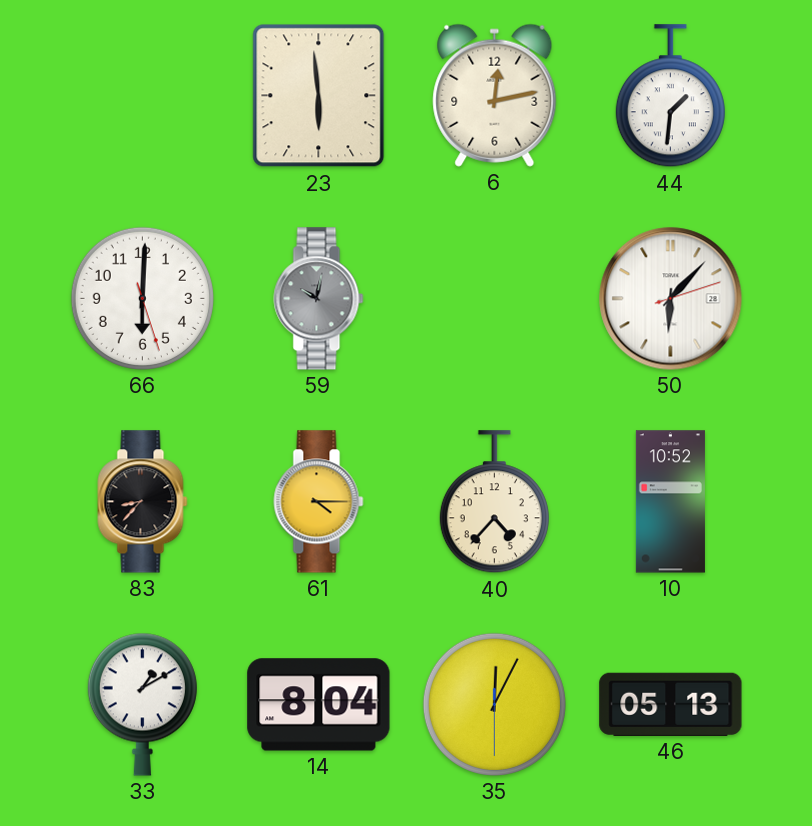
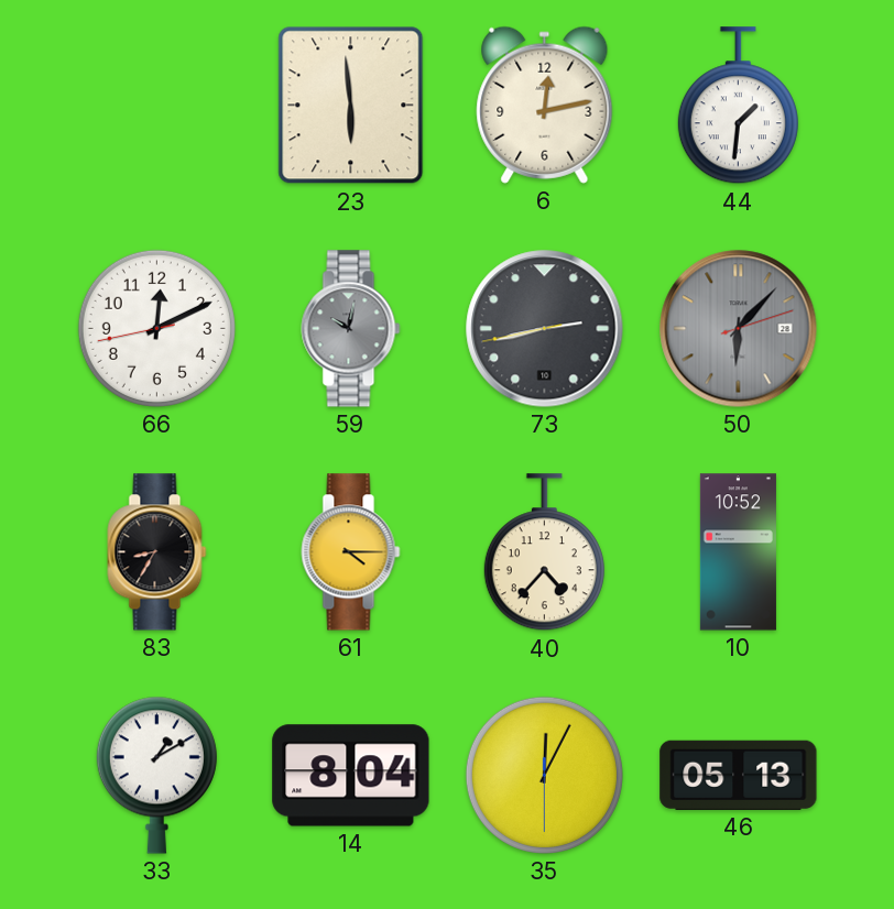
66: 6:00 -> 12:10
73: none -> 2:42
50 dial: white -> grey
83: 8:37 -> 8:35
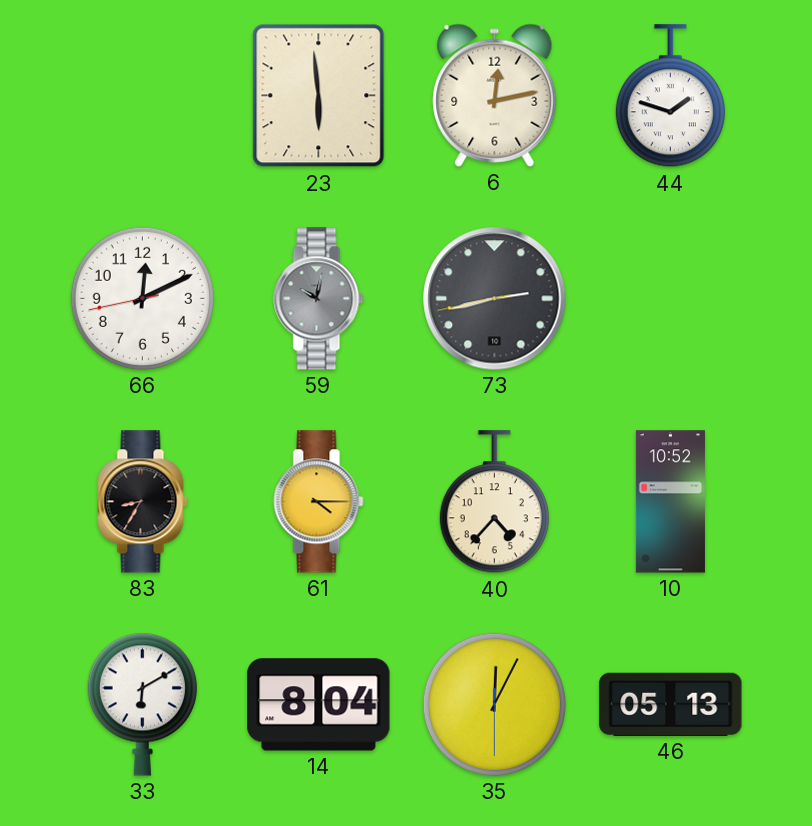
44: 1:31 -> 1:48
50: 6:07 -> none
33: 1:10 -> 6:10
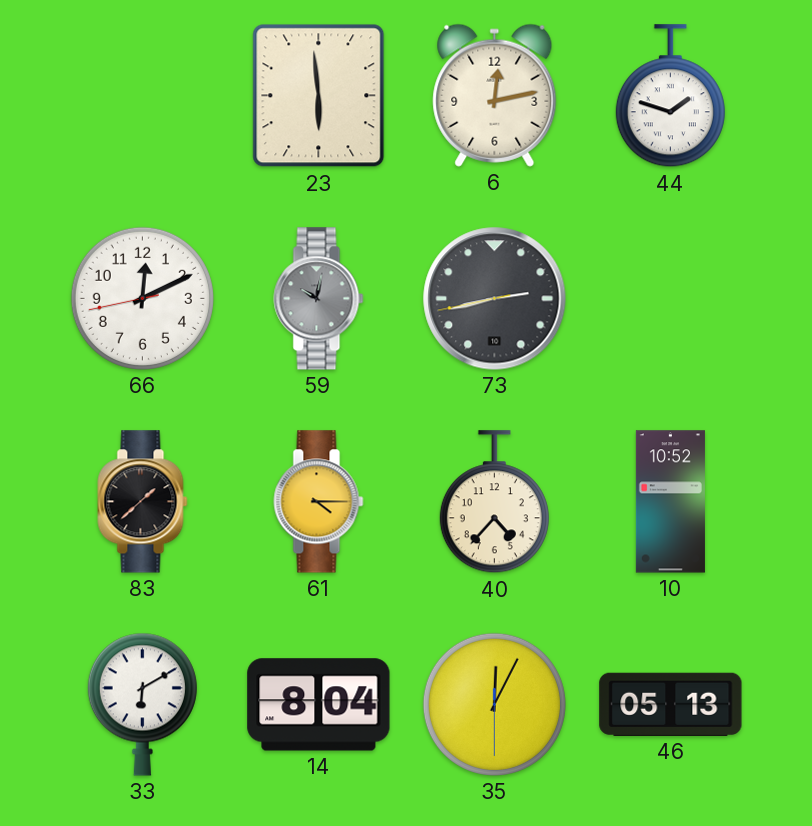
83: 8:35 -> 1:38
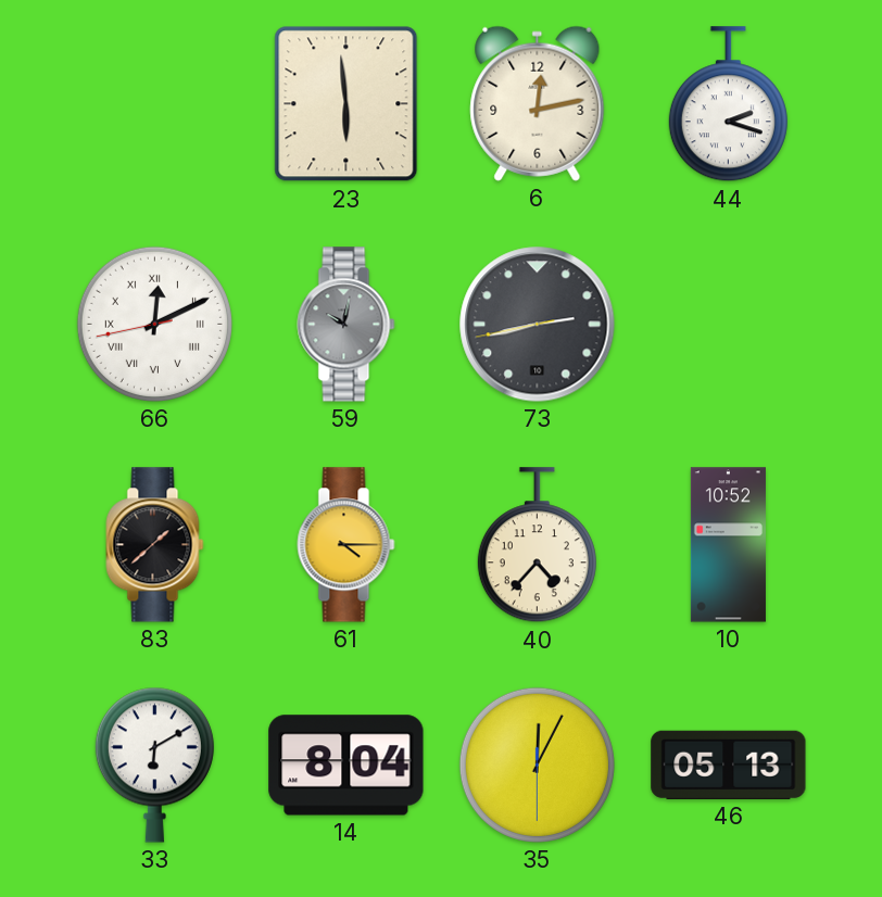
44: 1:48 -> 2:18
66 numerals: Arabic -> Roman
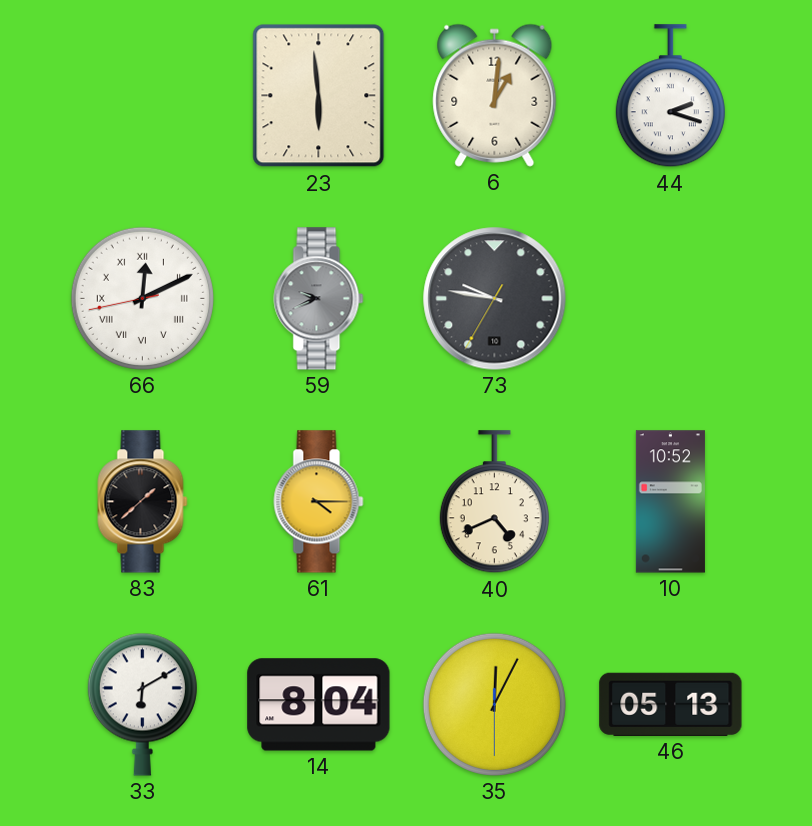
6: 12:13 -> 1:01
59: 10:02 -> 9:41
73: 2:42 -> 9:46
40: 4:37 -> 4:41
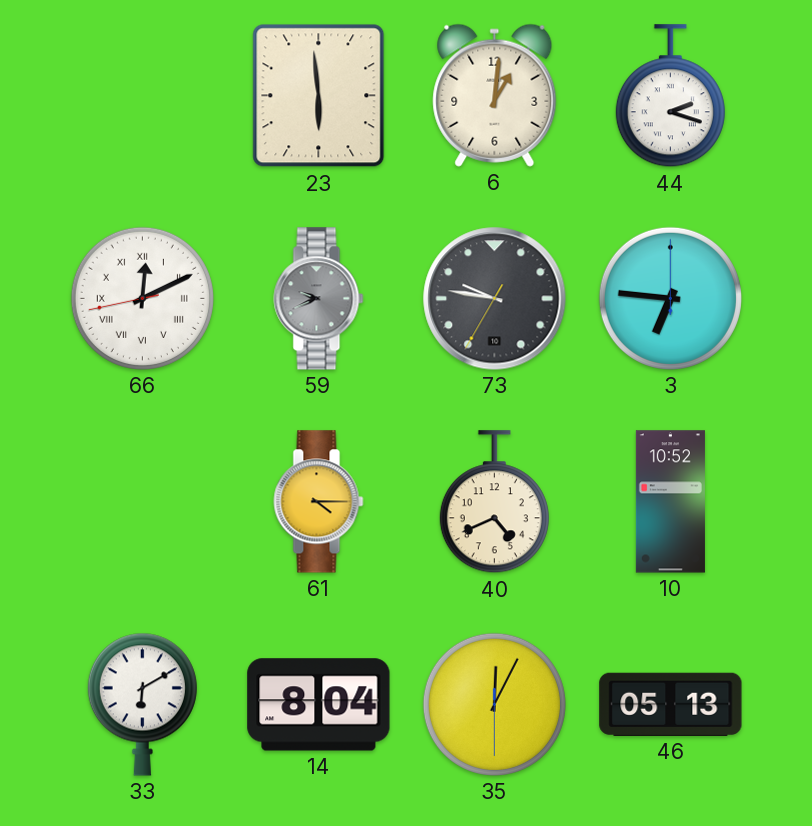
3: none -> 6:46
83: 1:38 -> none
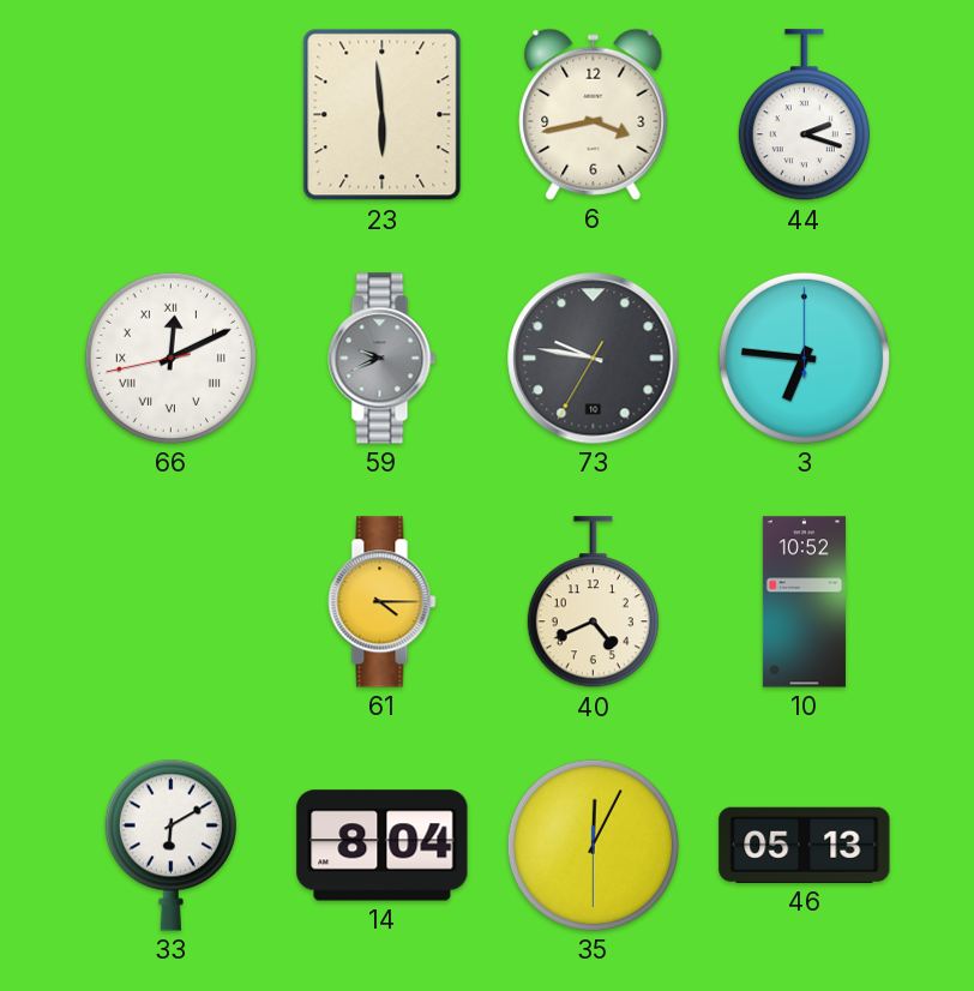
6: 1:01 -> 3:43
